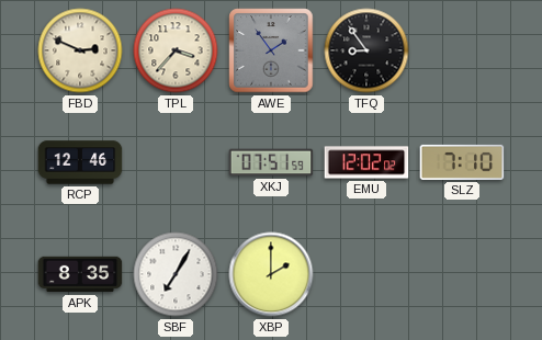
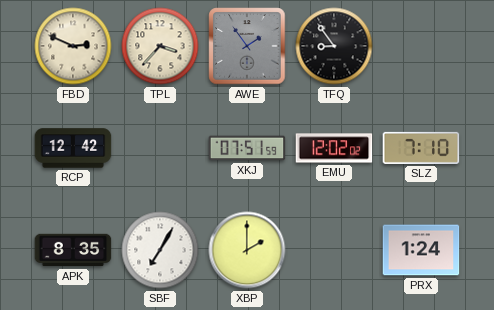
RCP: 12:46 -> 12:42
PRX: none -> 1:24
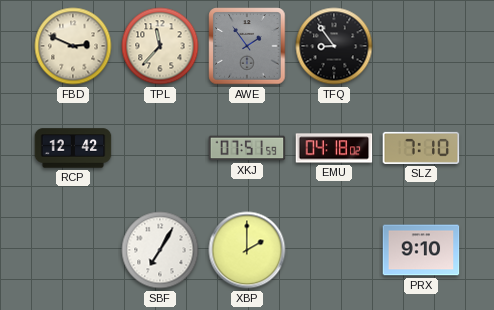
TPL: 3:37 -> 11:37
EMU: 12:02 -> 04:18
APK: 8:35 -> none
PRX: 1:24 -> 9:10
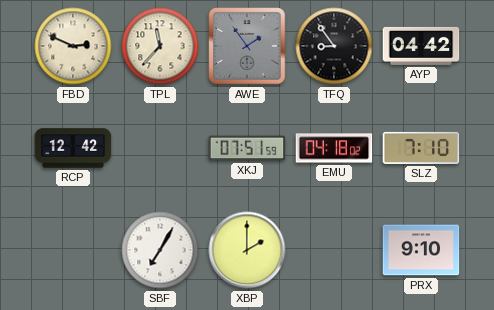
AYP: none -> 04:42
